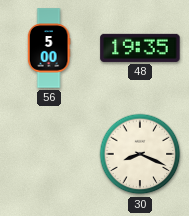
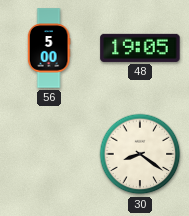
48: 19:35 -> 19:05
30: 8:19 -> 8:21
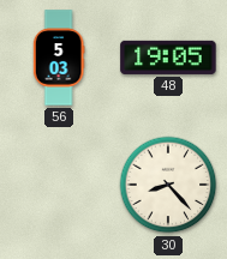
56: 5:00 -> 5:03
30: 8:21 -> 8:23
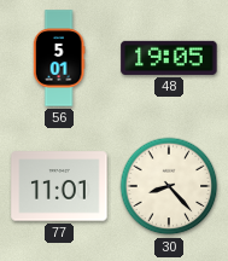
56: 5:03 -> 5:01
77: none -> 11:01
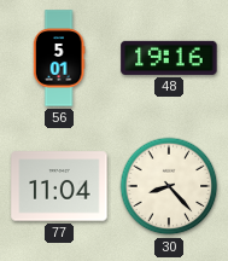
48: 19:05 -> 19:16
77: 11:01 -> 11:04
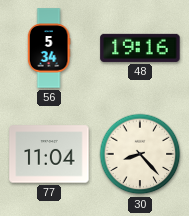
56: 5:01 -> 5:34
